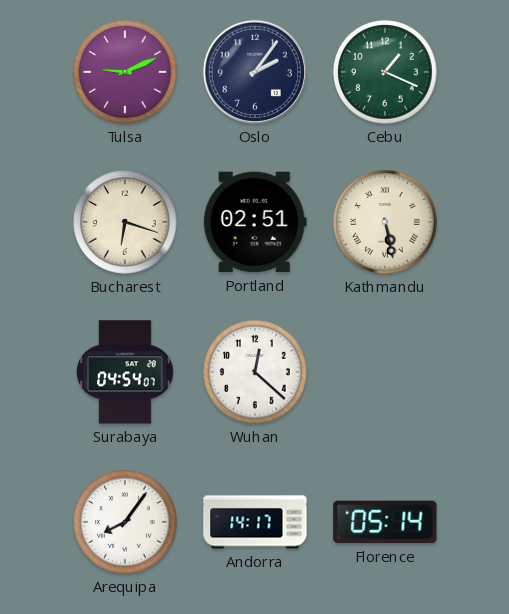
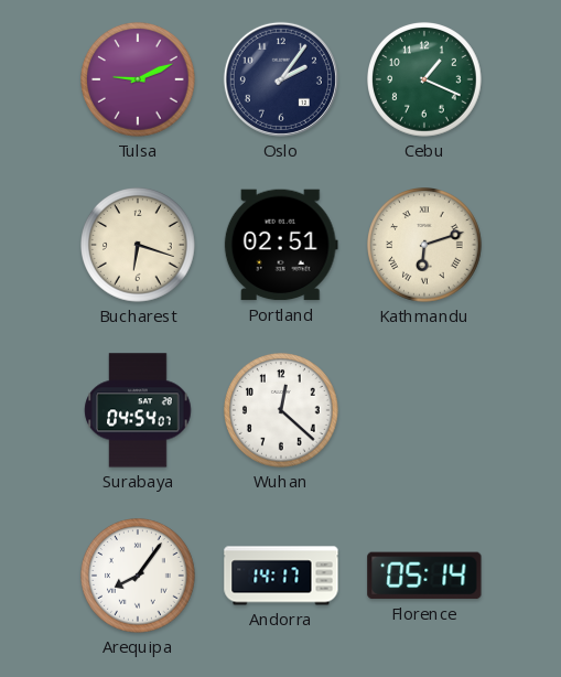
Kathmandu: 5:28 -> 6:12
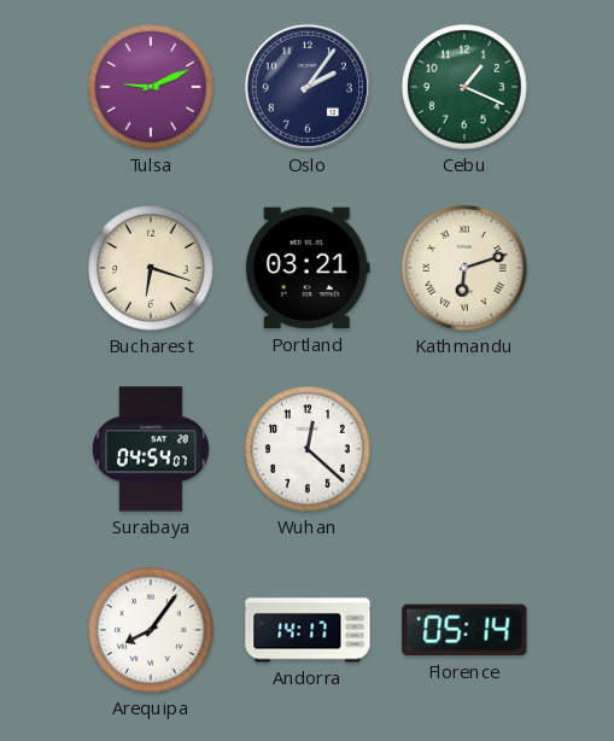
Portland: 02:51 -> 03:21
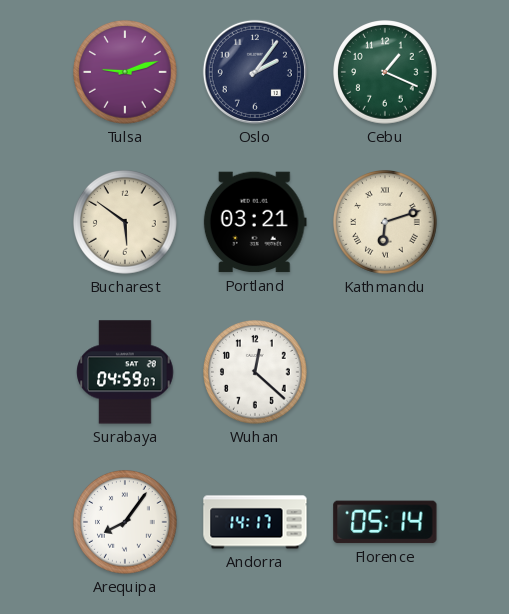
Tulsa: 9:11 -> 9:12
Bucharest: 6:18 -> 5:51
Surabaya: 04:54 -> 04:59
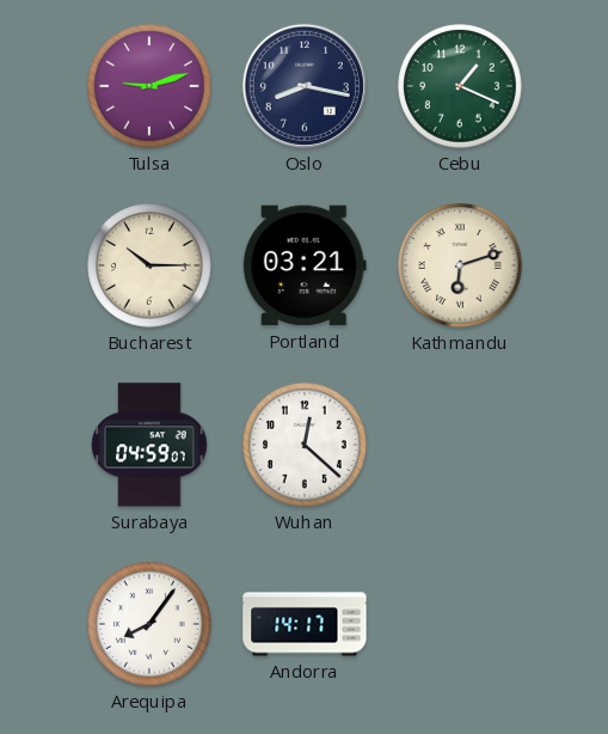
Oslo: 2:06 -> 8:17
Bucharest: 5:51 -> 10:15
Florence: 05:14 -> none
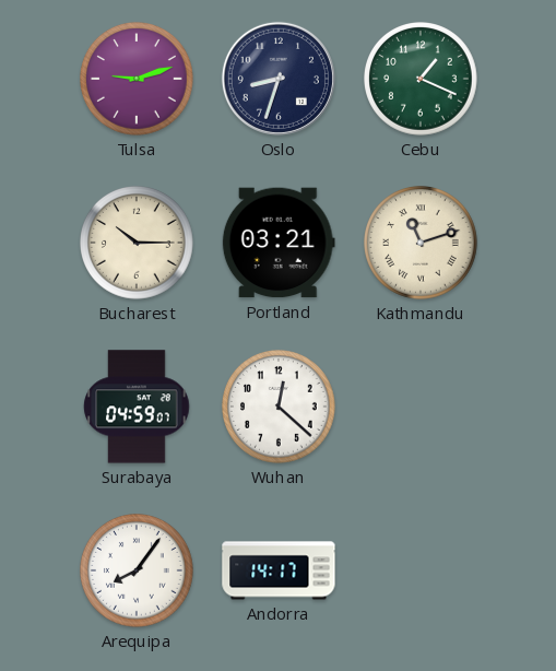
Oslo: 8:17 -> 8:33
Kathmandu: 6:12 -> 11:12
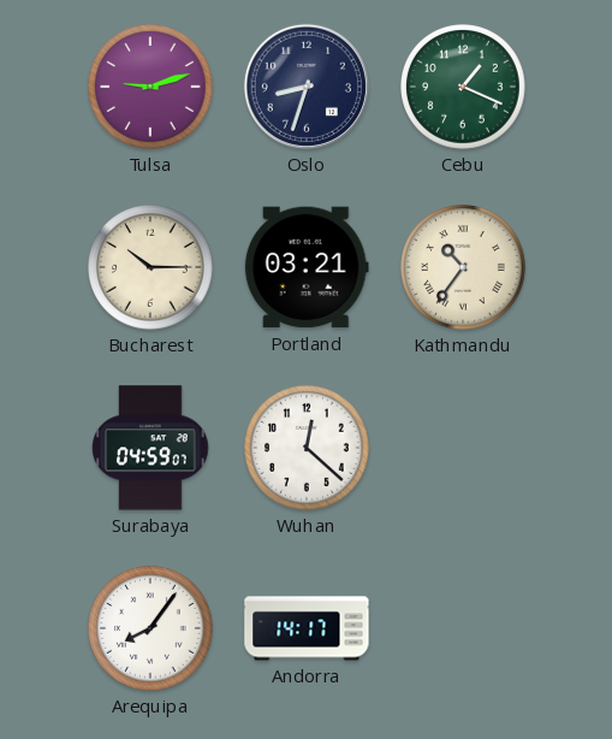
Kathmandu: 11:12 -> 10:36
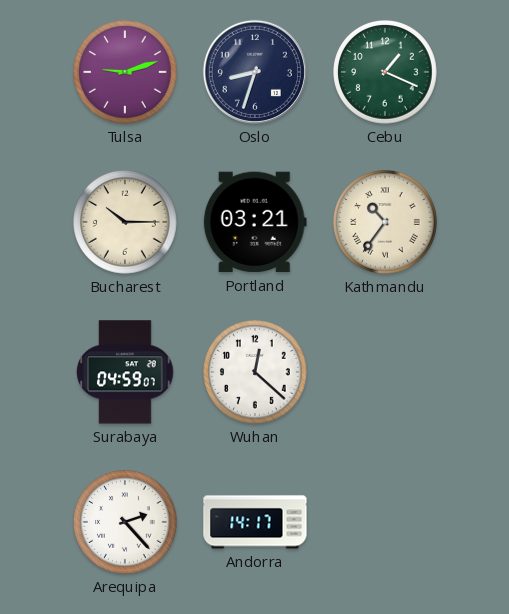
Arequipa: 8:06 -> 2:23
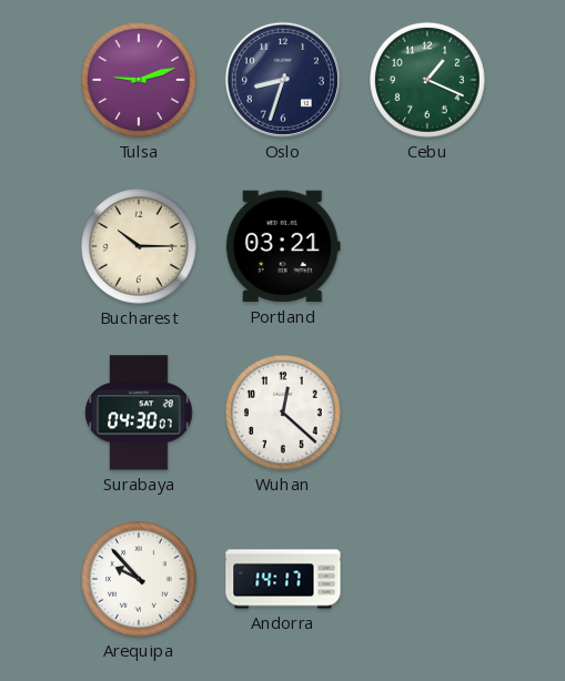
Kathmandu: 10:36 -> none
Surabaya: 04:59 -> 04:30
Arequipa: 2:23 -> 9:53
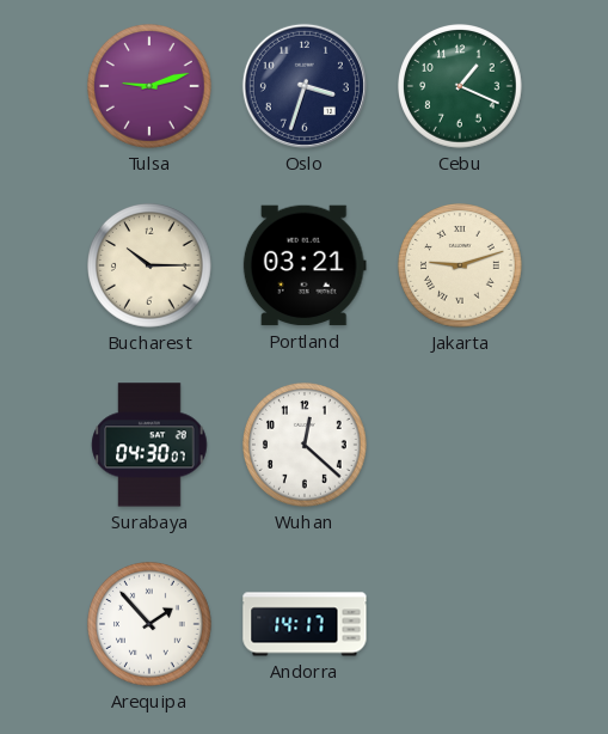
Oslo: 8:33 -> 3:33
Jakarta: none -> 9:12
Arequipa: 9:53 -> 1:53
